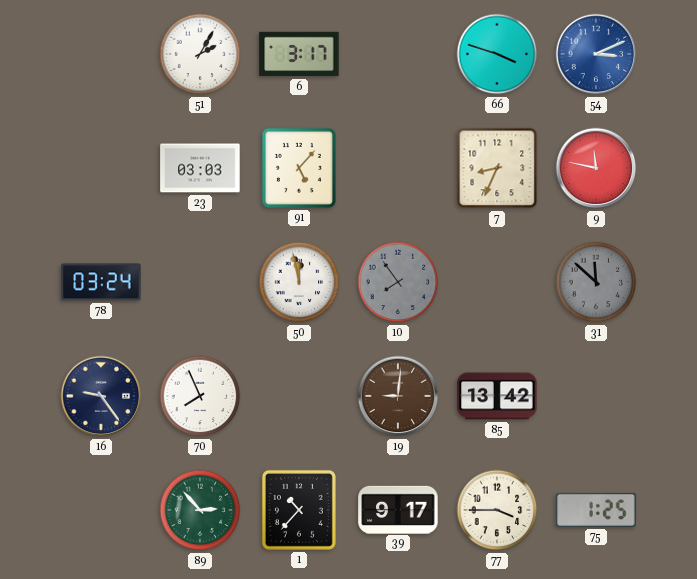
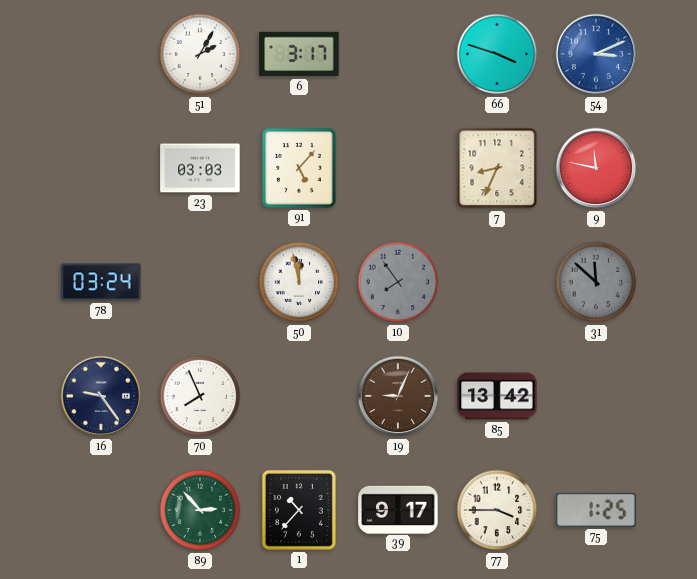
19: 9:01 -> 9:04
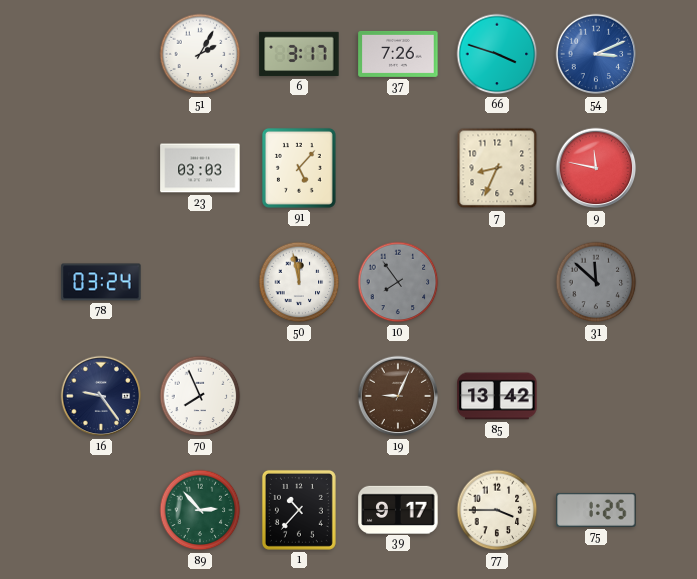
37: none -> 7:26
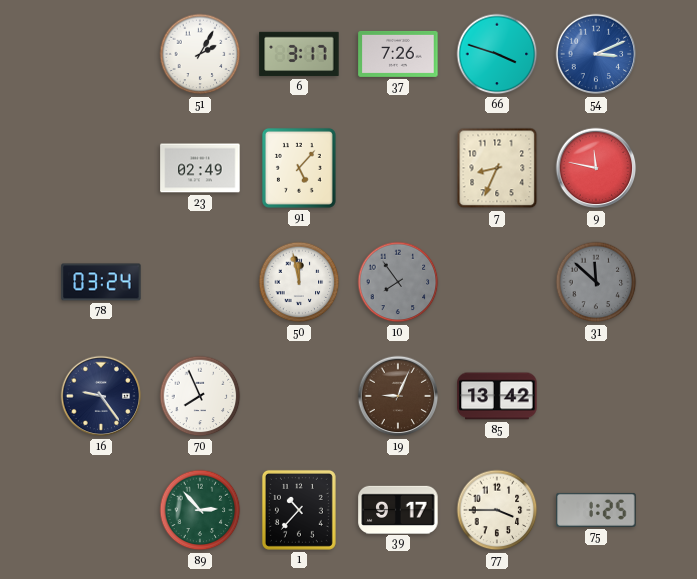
23: 03:03 -> 02:49
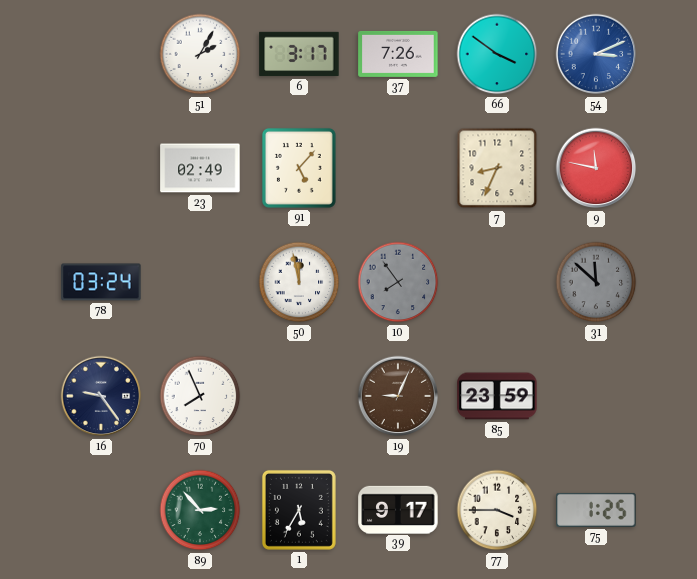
66: 3:48 -> 3:51
85: 13:42 -> 23:59
1: 10:37 -> 5:35
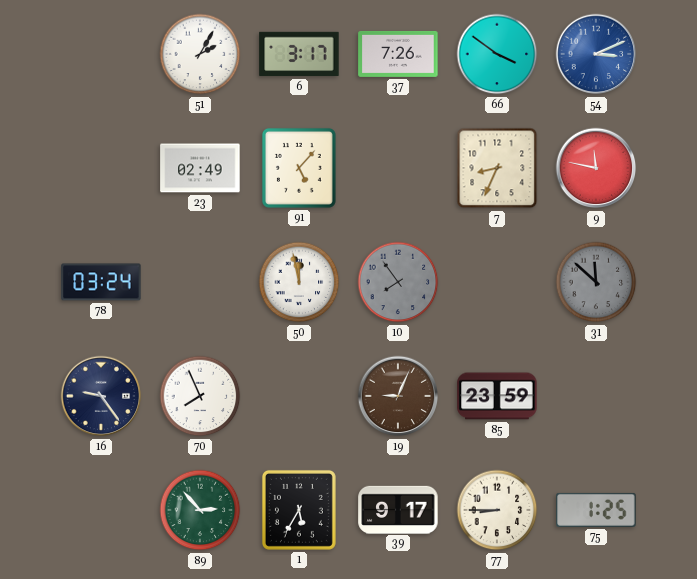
77: 3:45 -> 8:45
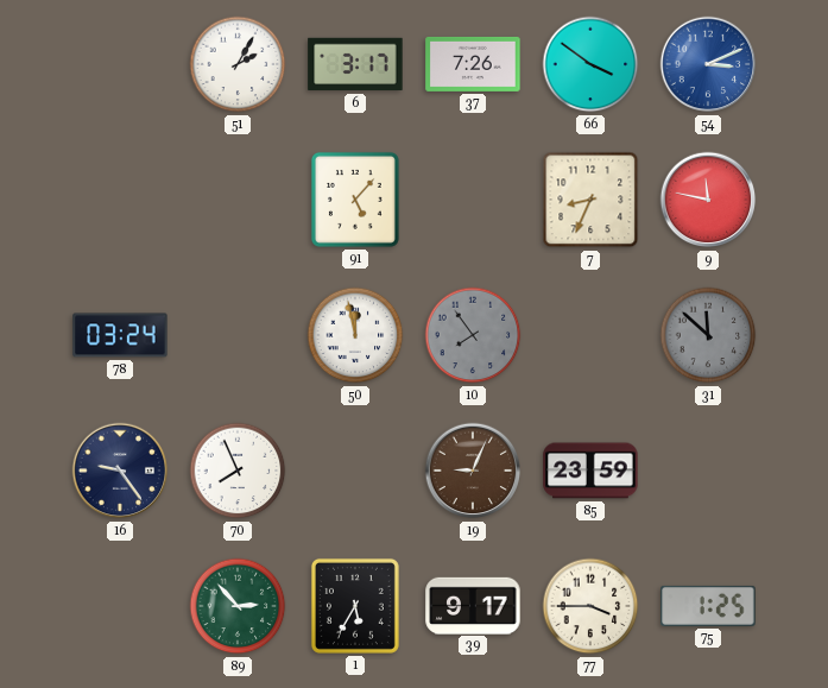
23: 02:49 -> none
77: 8:45 -> 3:45
